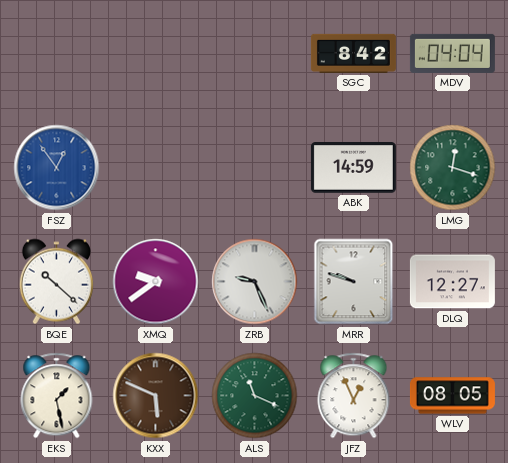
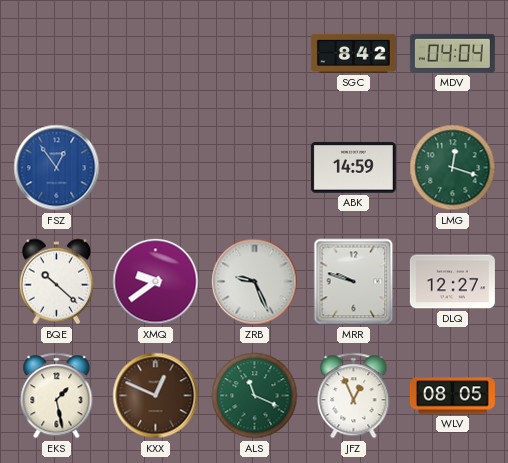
KXX: 5:49 -> 12:49
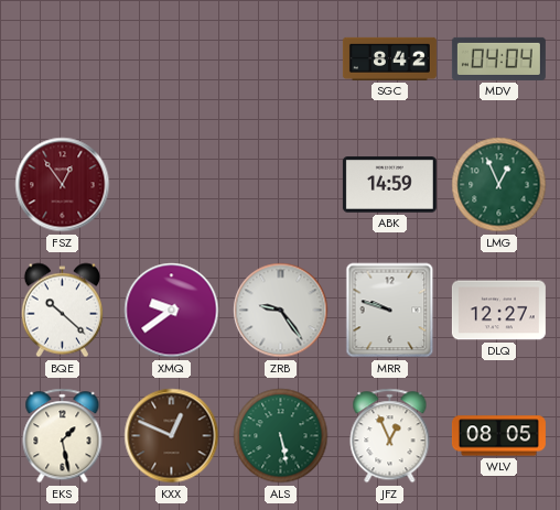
FSZ dial: blue -> burgundy
LMG: 12:18 -> 12:56
ZRB: 9:26 -> 9:24
ALS: 11:19 -> 5:28
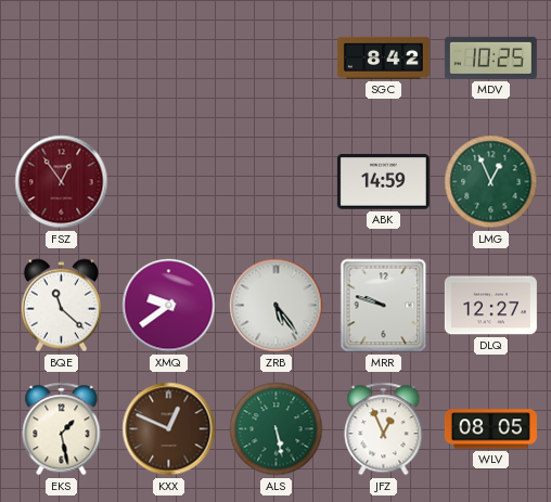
MDV: 04:04 -> 10:25
BQE: 10:22 -> 11:22
ZRB: 9:24 -> 5:24
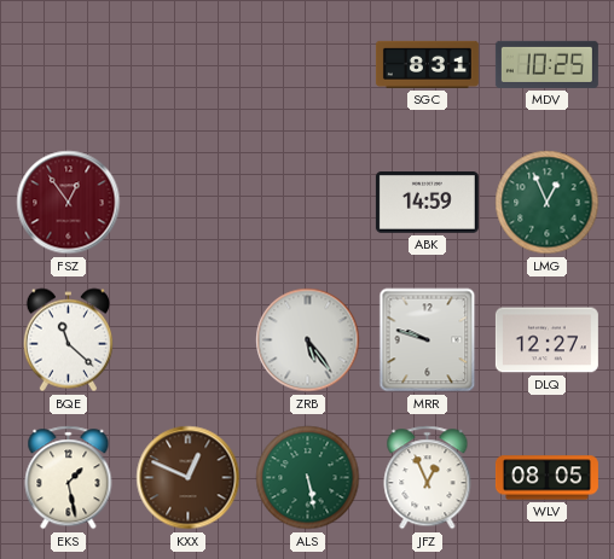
SGC: 8:42 -> 8:31
XMQ: 9:39 -> none
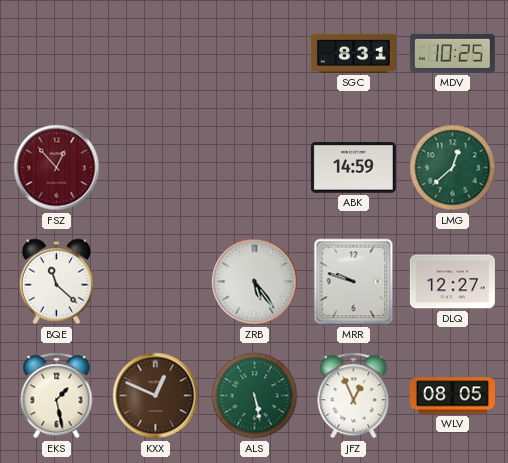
FSZ: 12:54 -> 12:53
LMG: 12:56 -> 12:38
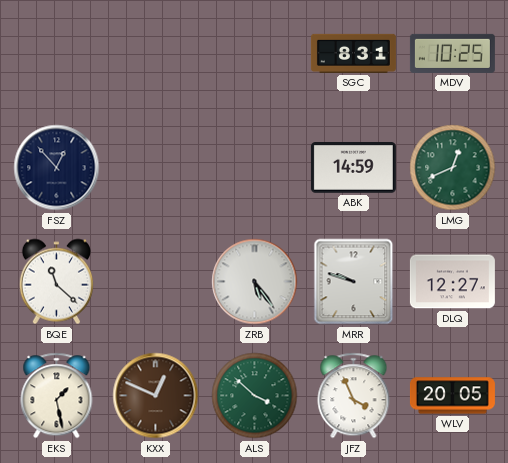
FSZ dial: burgundy -> navy
LMG: 12:38 -> 12:41
ALS: 5:28 -> 3:52
JFZ: 12:56 -> 3:56
WLV: 08:05 -> 20:05
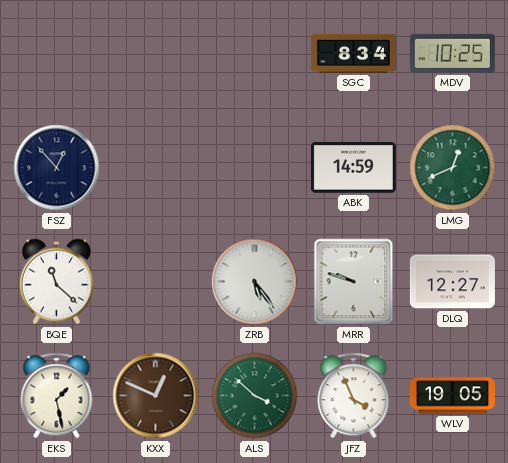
SGC: 8:31 -> 8:34
WLV: 20:05 -> 19:05
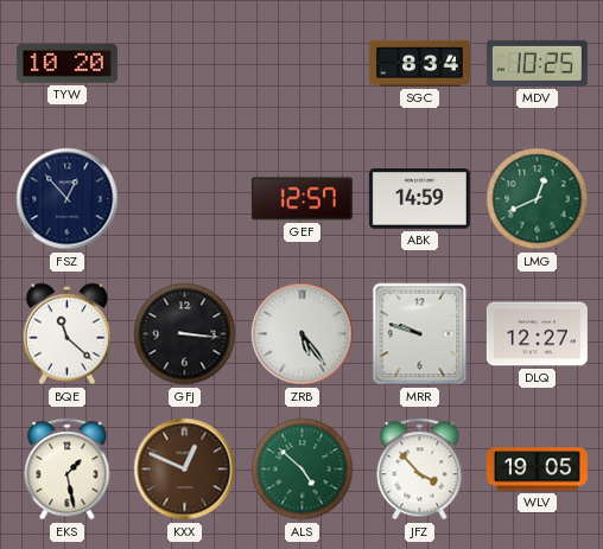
TYW: none -> 10:20
GEF: none -> 12:57
GFJ: none -> 3:16
ALS: 3:52 -> 4:52
JFZ: 3:56 -> 3:53
